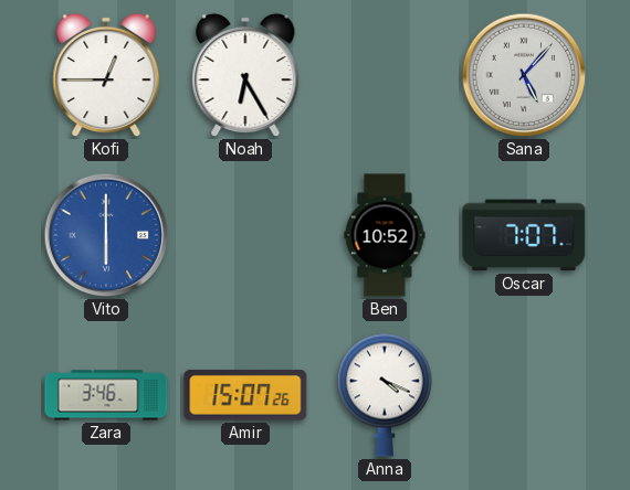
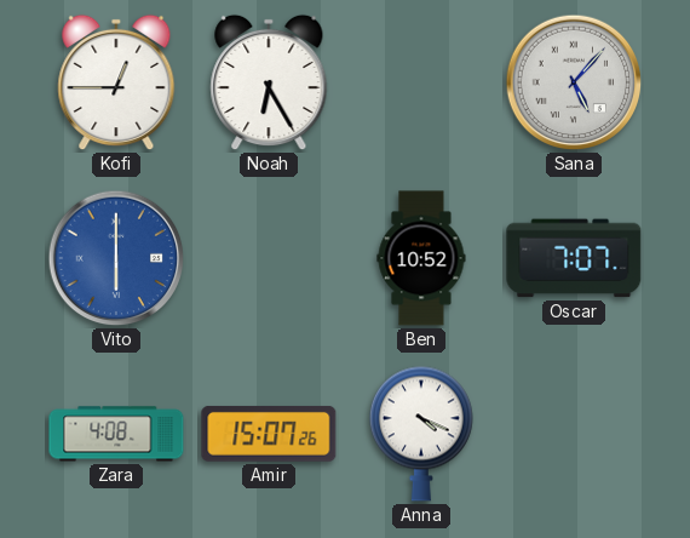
Zara: 3:46 -> 4:08
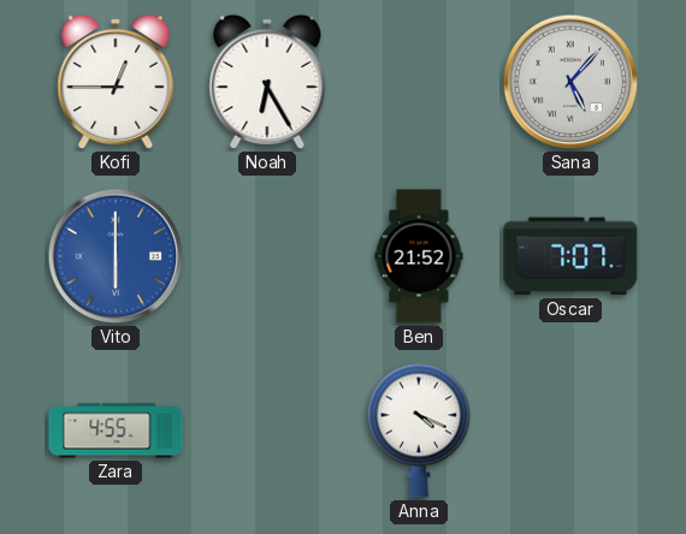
Ben: 10:52 -> 21:52
Zara: 4:08 -> 4:55
Amir: 15:07 -> none
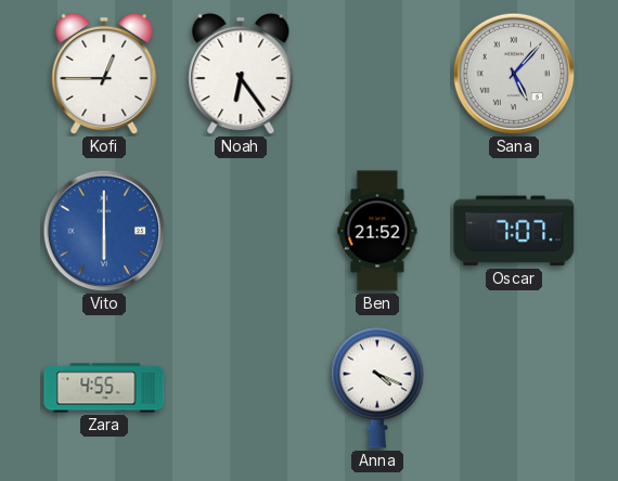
Noah: 6:25 -> 6:24
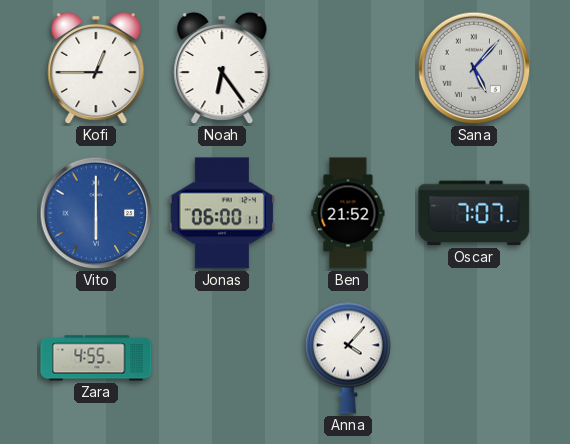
Jonas: none -> 06:00
Anna: 4:19 -> 4:07
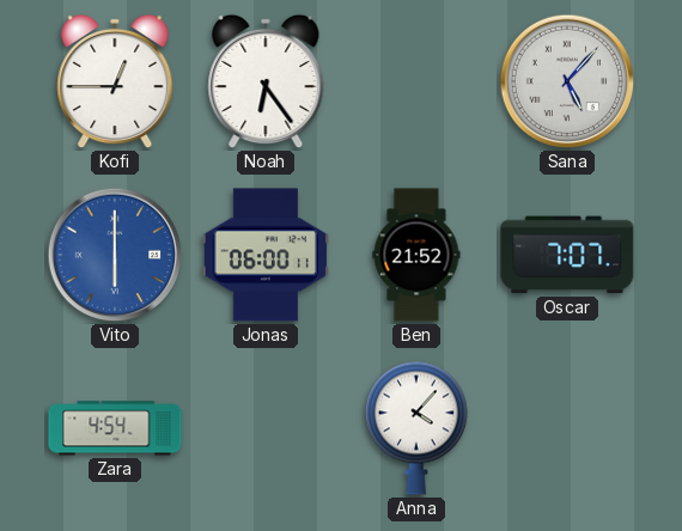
Zara: 4:55 -> 4:54
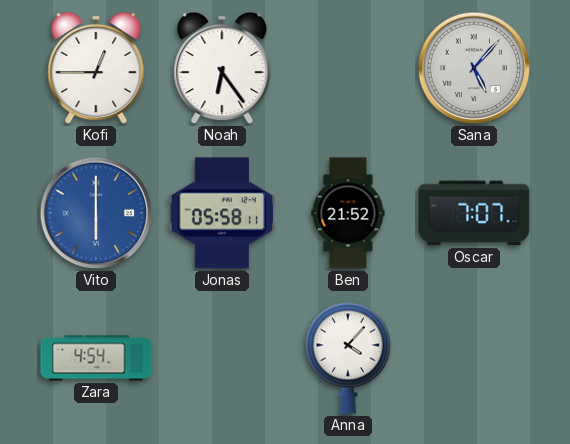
Jonas: 06:00 -> 05:58
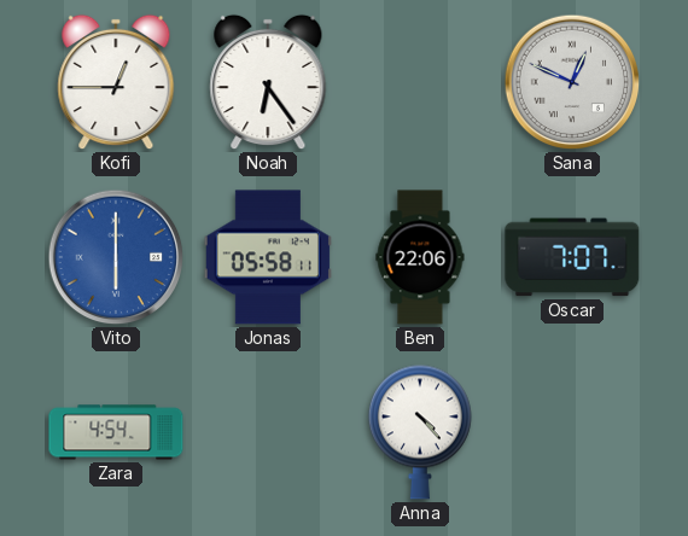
Sana: 5:07 -> 12:49
Ben: 21:52 -> 22:06
Anna: 4:07 -> 4:23
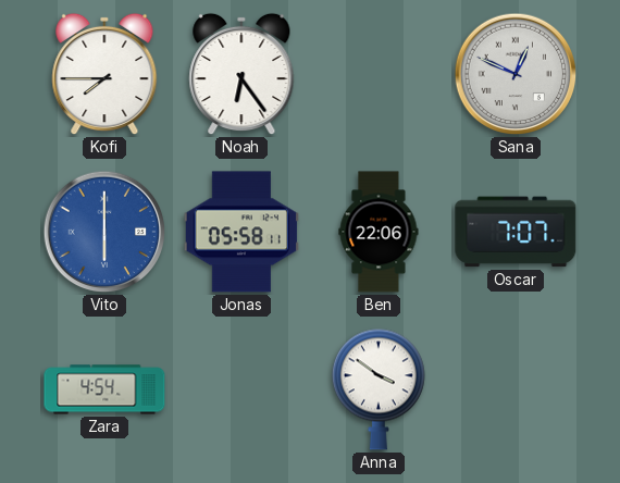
Kofi: 12:45 -> 7:45
Anna: 4:23 -> 3:51
